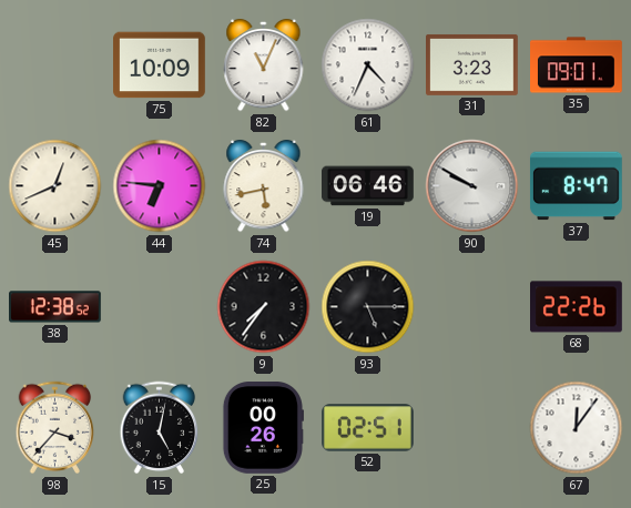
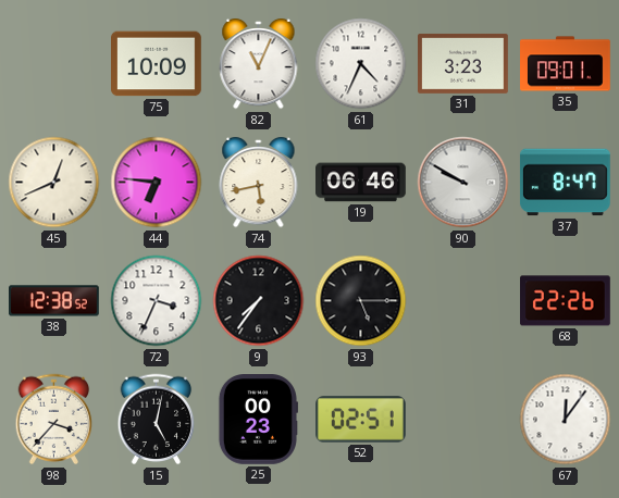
72: none -> 3:34
25: 00:26 -> 00:23
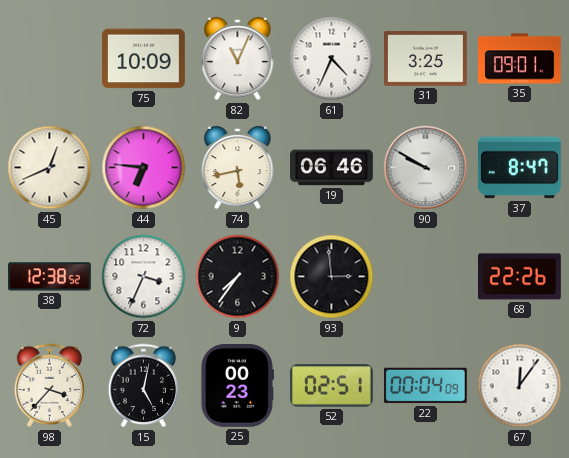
31: 3:23 -> 3:25
93: 5:15 -> 2:59
22: none -> 00:04
